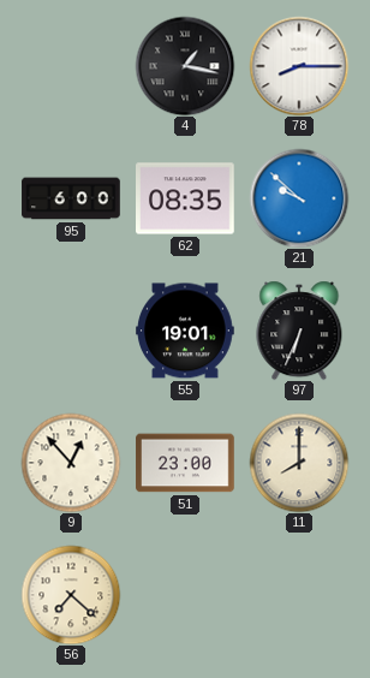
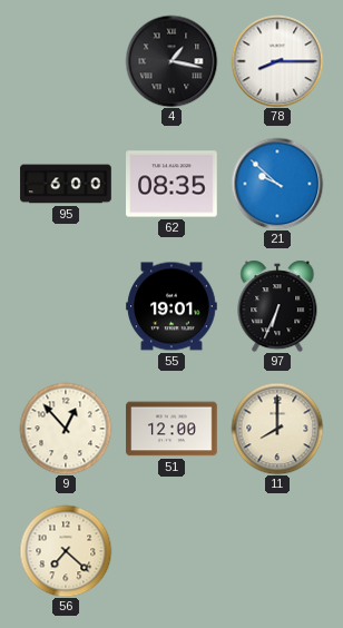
51: 23:00 -> 12:00
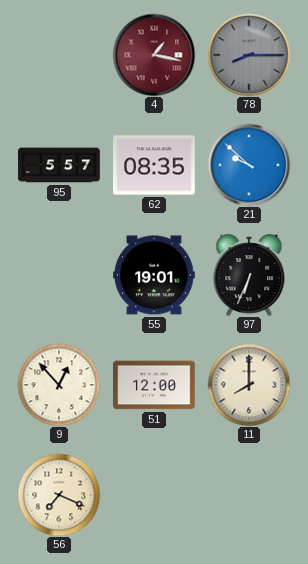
4 dial: black -> burgundy
78 dial: white -> grey
95: 6:00 -> 5:57
56: 7:22 -> 7:19
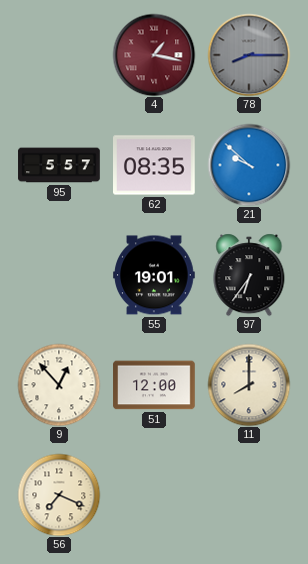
97: 6:34 -> 6:36
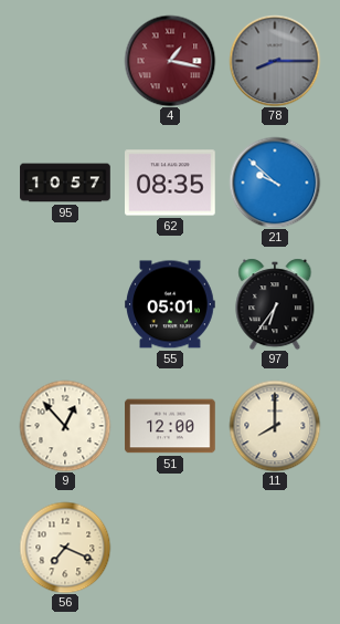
95: 5:57 -> 10:57
55: 19:01 -> 05:01
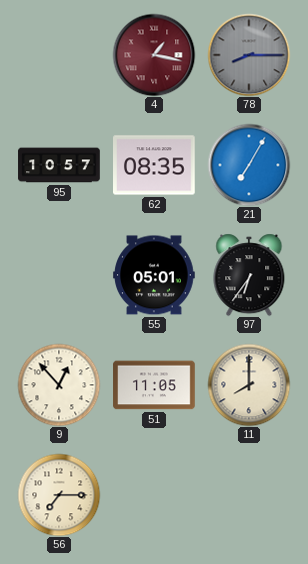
21: 9:52 -> 7:05
51: 12:00 -> 11:05
56: 7:19 -> 7:15
